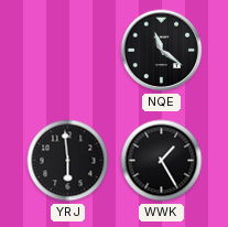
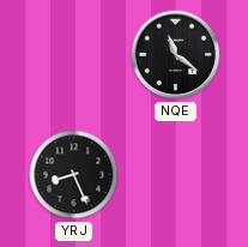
YRJ: 5:59 -> 8:26
WWK: 1:25 -> none
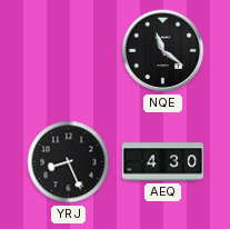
AEQ: none -> 4:30
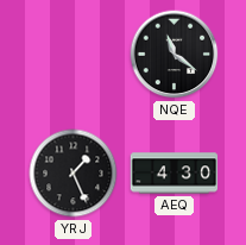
YRJ: 8:26 -> 1:26
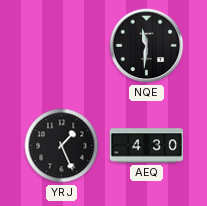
NQE: 11:21 -> 11:31
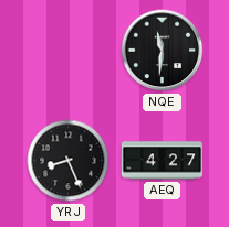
YRJ: 1:26 -> 8:26
AEQ: 4:30 -> 4:27
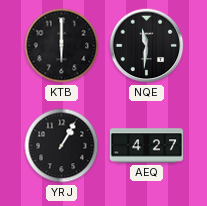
KTB: none -> 6:00
YRJ: 8:26 -> 1:05
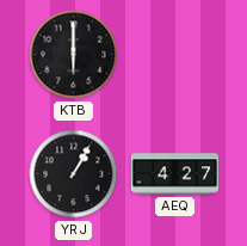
NQE: 11:31 -> none
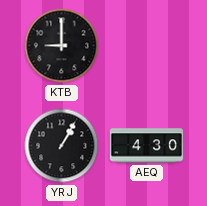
KTB: 6:00 -> 9:00
AEQ: 4:27 -> 4:30
